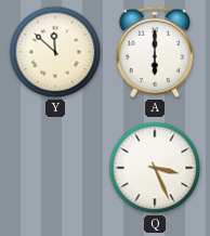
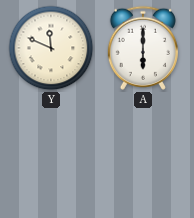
Y: 11:52 -> 11:49
Q: 3:26 -> none
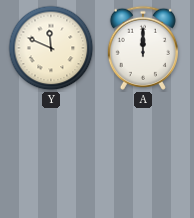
A: 6:00 -> 12:00
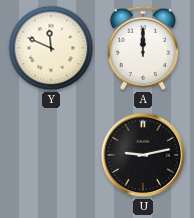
U: none -> 9:13
